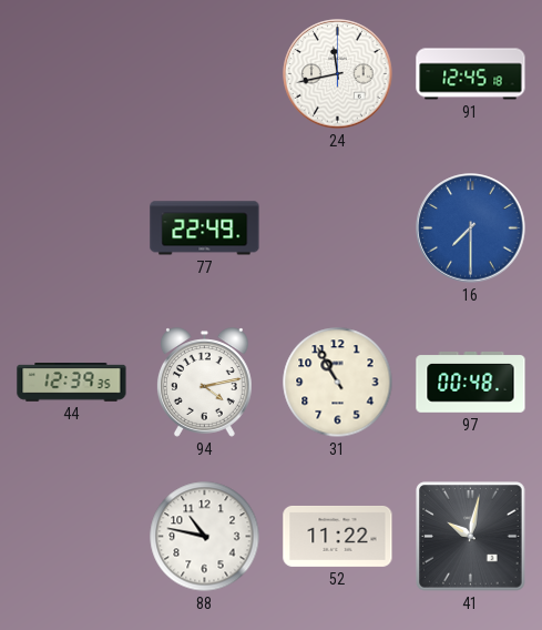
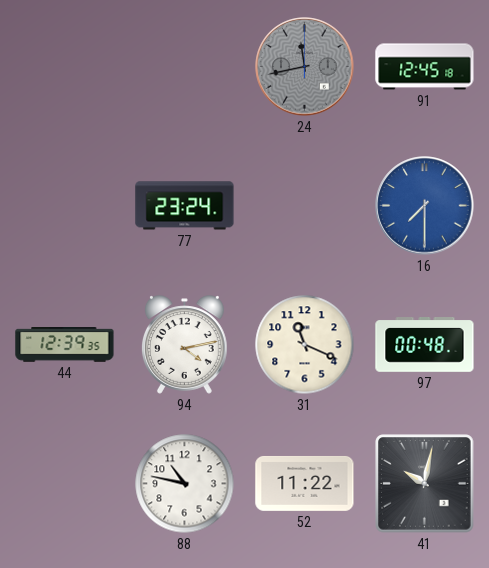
24 dial: white -> grey
77: 22:49 -> 23:24
31: 10:55 -> 11:19
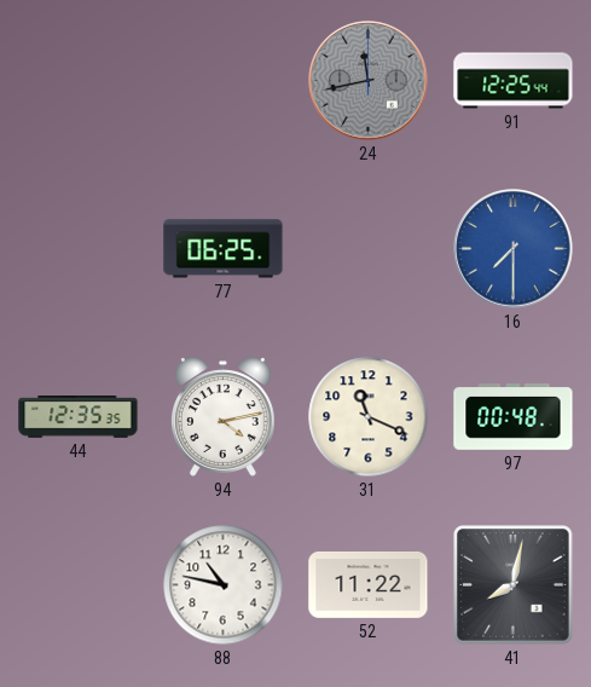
91: 12:45 -> 12:25
77: 23:24 -> 06:25
44: 12:39 -> 12:35
41: 10:02 -> 8:02
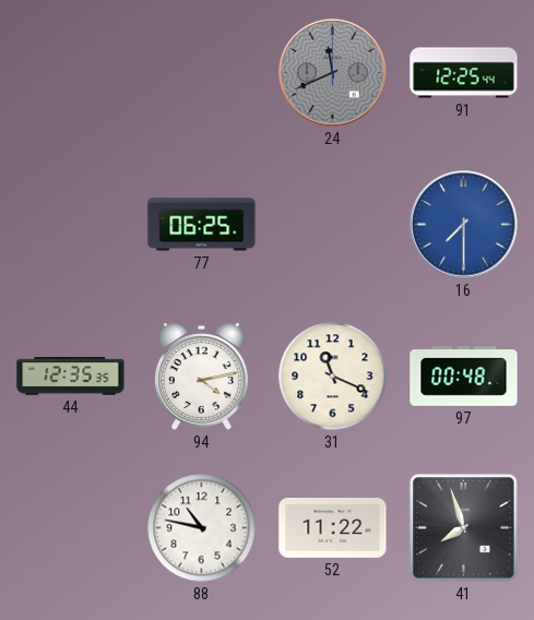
24: 11:43 -> 11:41
41: 8:02 -> 7:57
